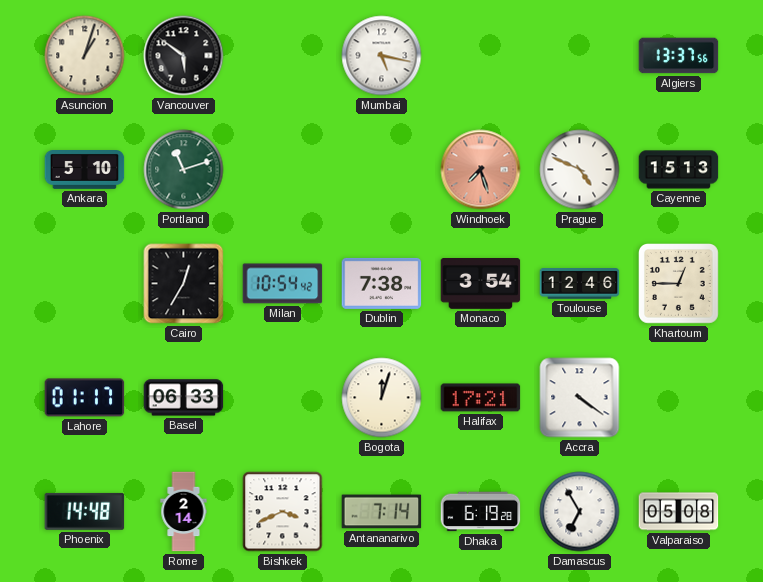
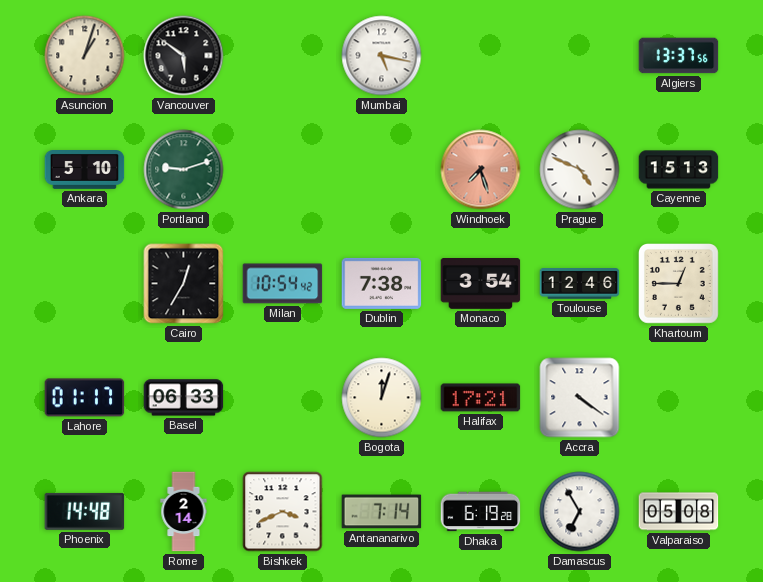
Portland: 11:12 -> 9:12
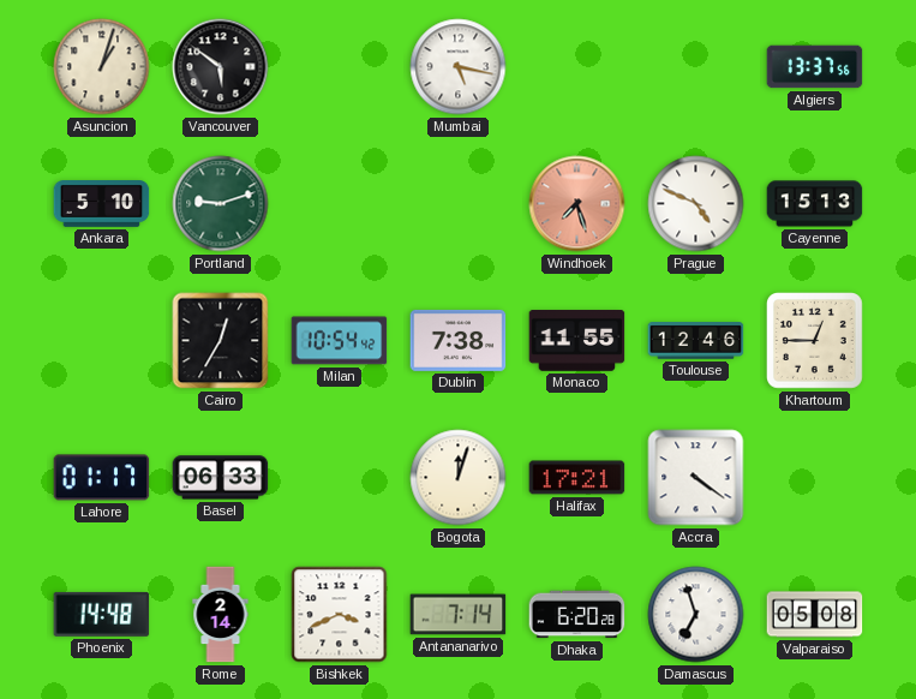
Monaco: 3:54 -> 11:55
Dhaka: 6:19 -> 6:20
Damascus: 6:55 -> 6:57
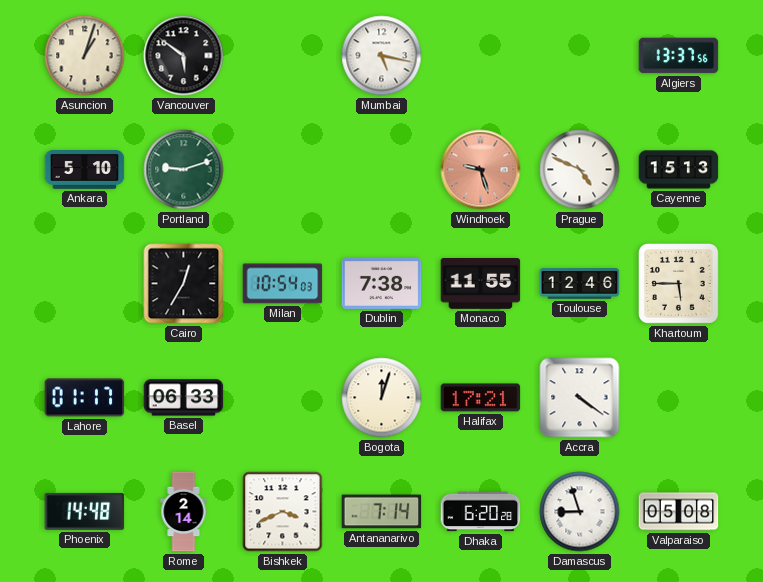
Windhoek: 7:27 -> 9:27
Milan: 10:54:42 -> 10:54:03
Khartoum: 12:45 -> 5:45
Damascus: 6:57 -> 8:57
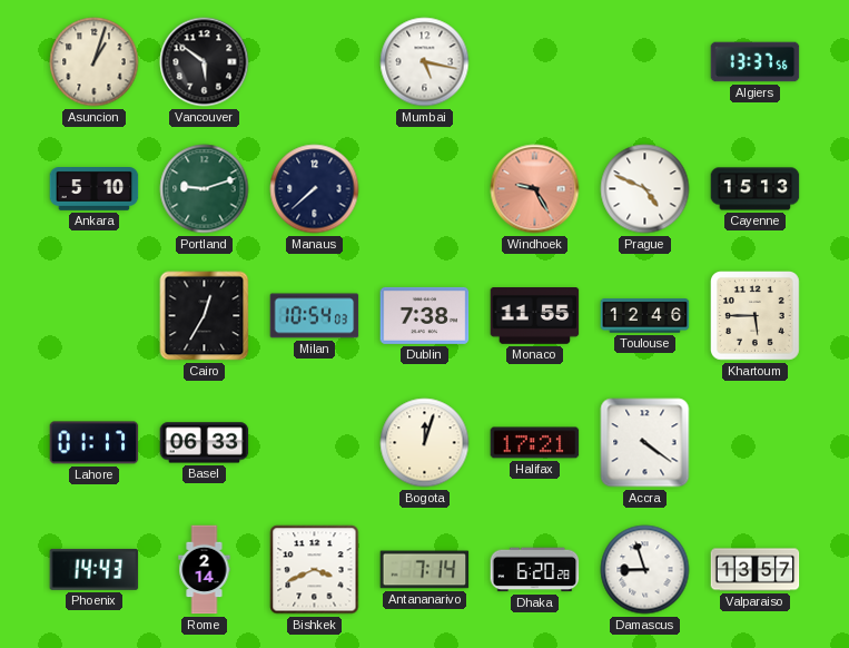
Manaus: none -> 7:38
Windhoek: 9:27 -> 9:25
Phoenix: 14:48 -> 14:43
Valparaiso: 05:08 -> 13:57
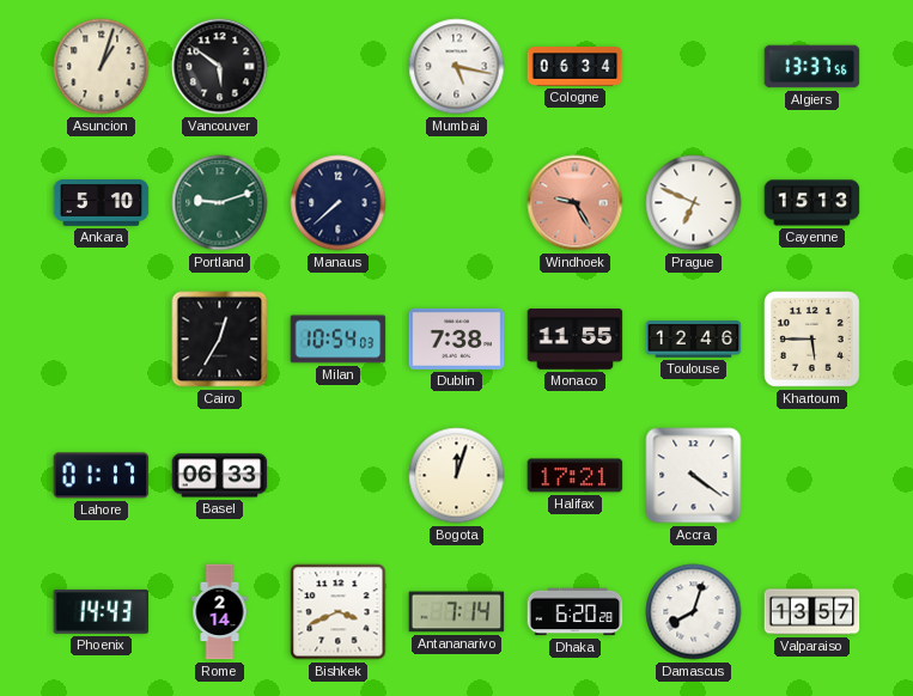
Cologne: none -> 06:34
Prague: 4:49 -> 6:49
Damascus: 8:57 -> 8:03
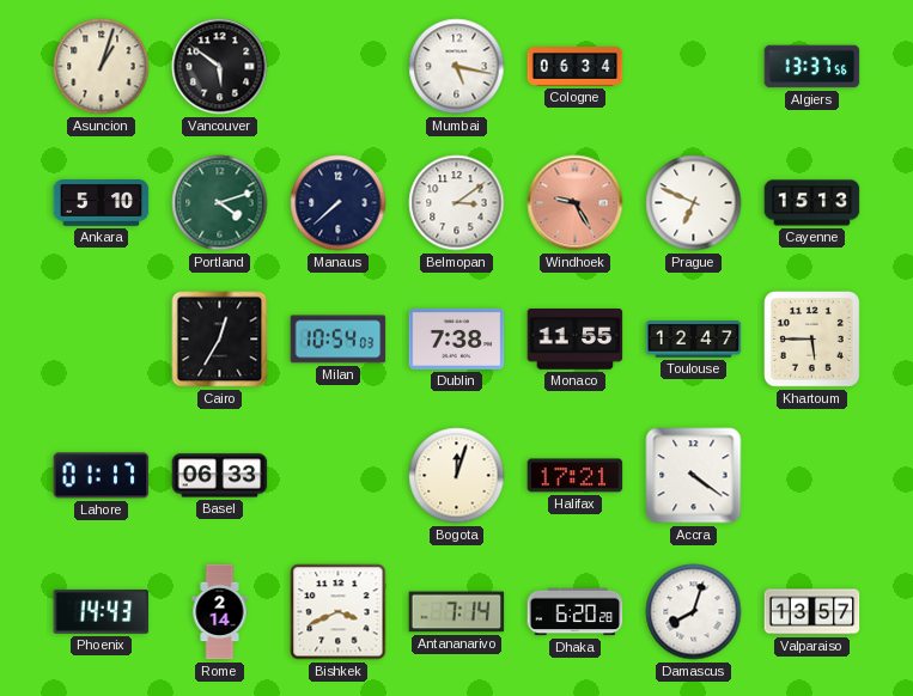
Portland: 9:12 -> 4:12
Belmopan: none -> 3:09
Toulouse: 12:46 -> 12:47
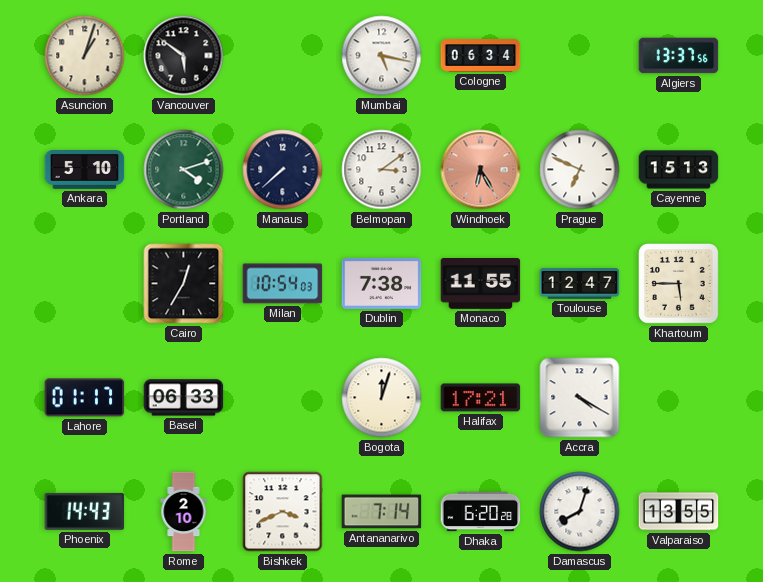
Windhoek: 9:25 -> 6:25
Accra: 4:21 -> 4:20
Rome: 2:14 -> 2:10
Valparaiso: 13:57 -> 13:55
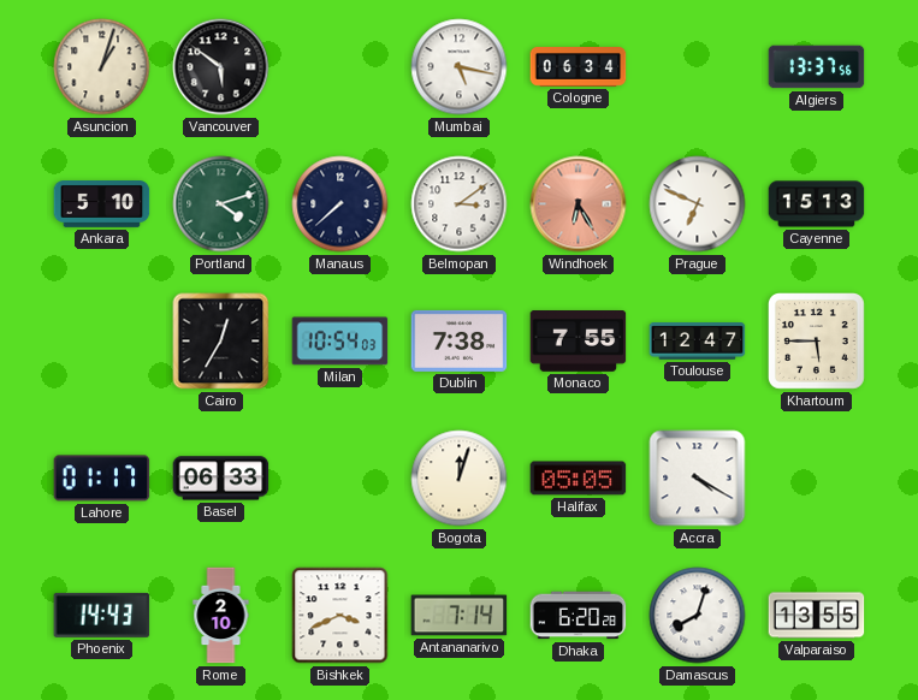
Monaco: 11:55 -> 7:55
Halifax: 17:21 -> 05:05
